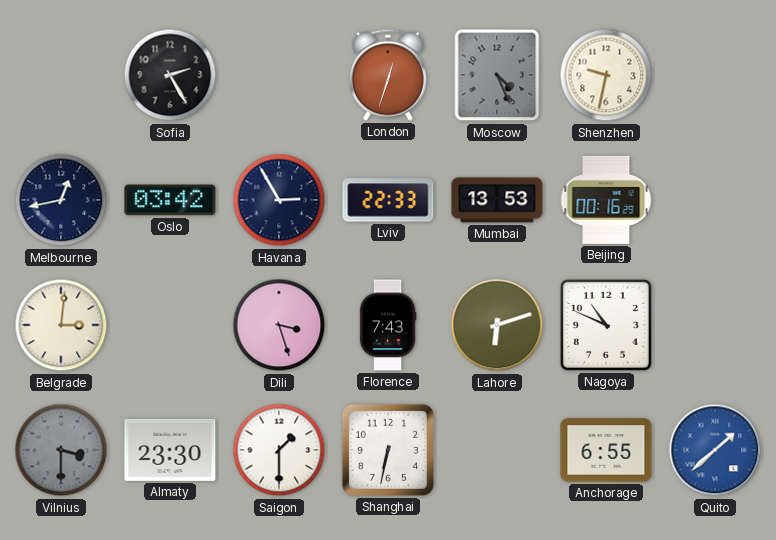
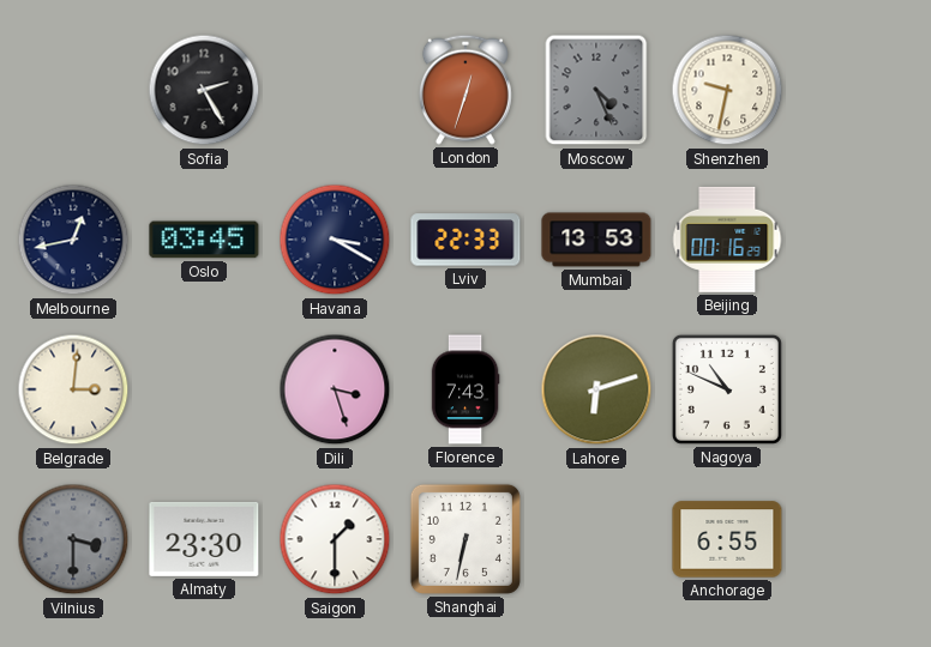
Oslo: 03:42 -> 03:45
Havana: 2:55 -> 3:20
Quito: 1:38 -> none
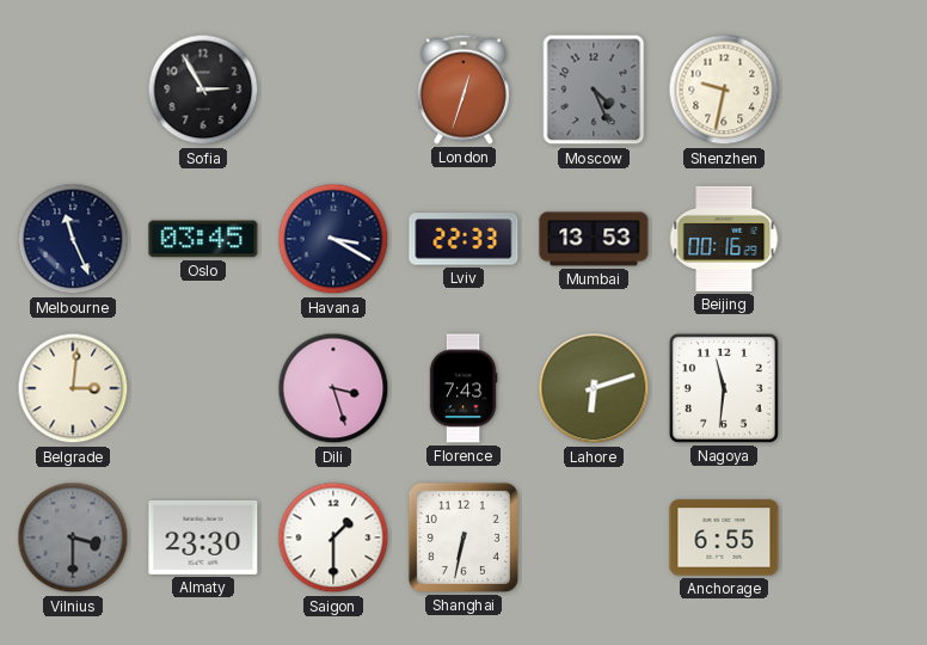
Sofia: 2:25 -> 2:55
Melbourne: 12:43 -> 11:26
Nagoya: 10:49 -> 11:31
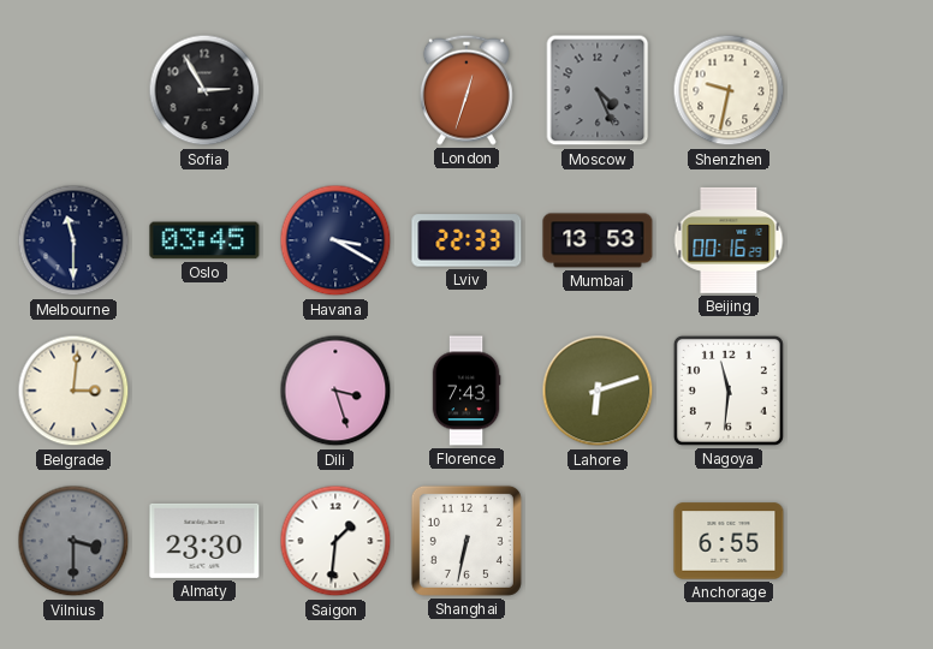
Melbourne: 11:26 -> 11:30
Saigon: 1:30 -> 1:31
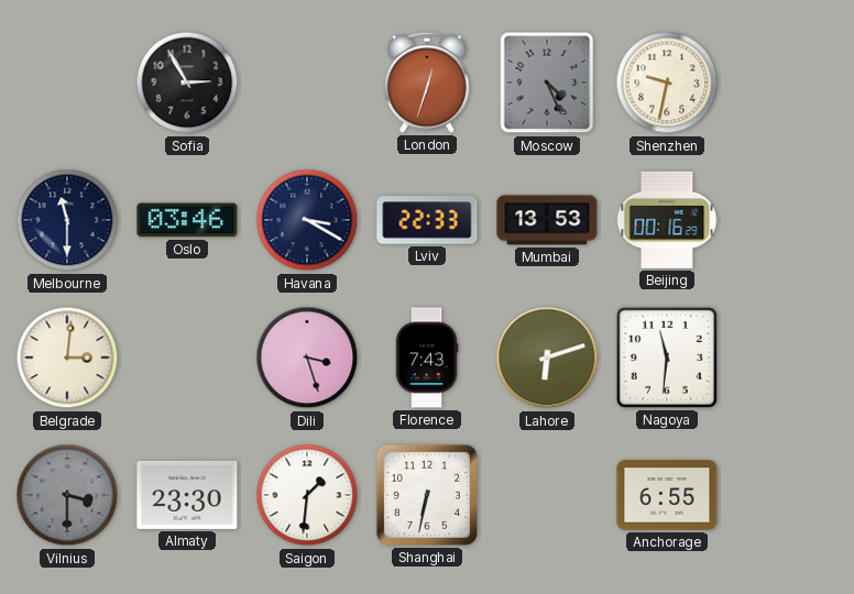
Oslo: 03:45 -> 03:46
